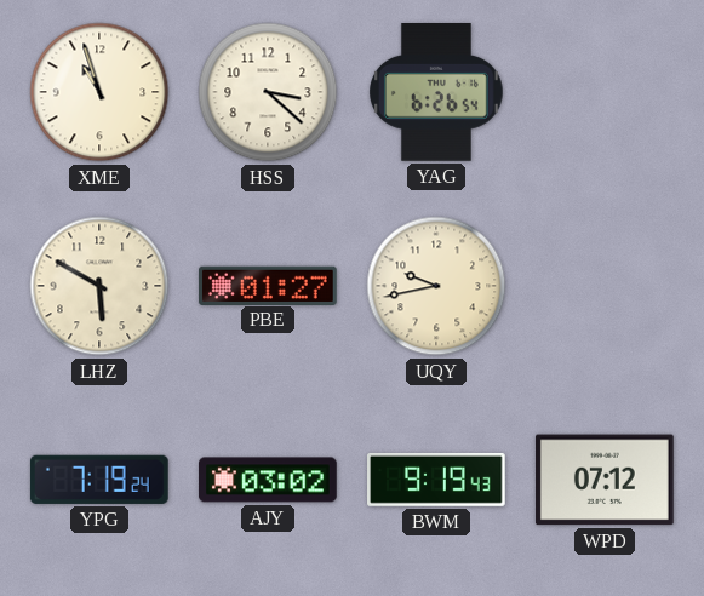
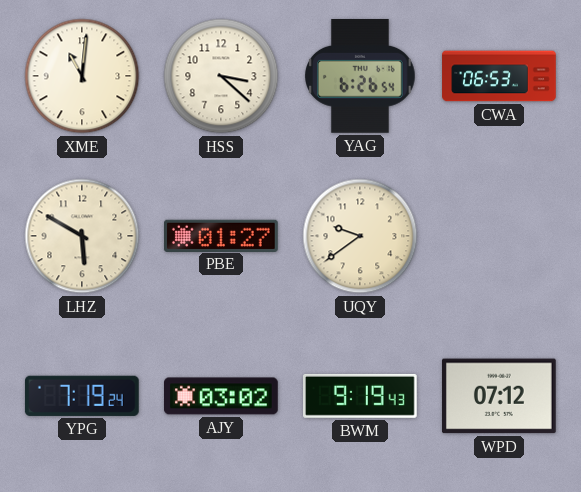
XME: 10:57 -> 11:01
CWA: none -> 06:53
UQY: 9:43 -> 9:39
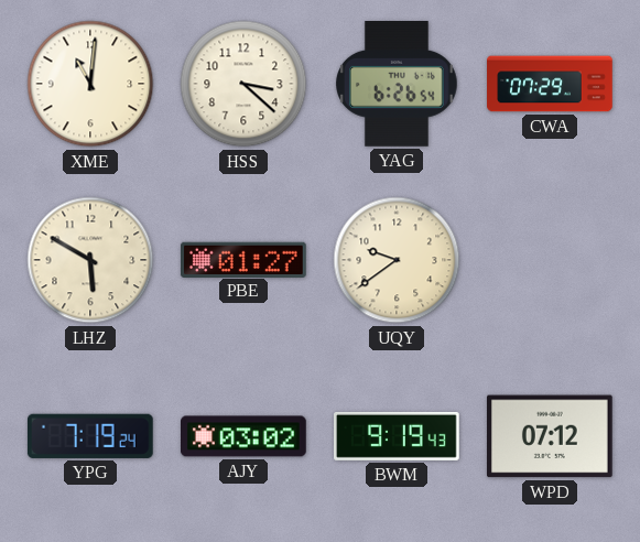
CWA: 06:53 -> 07:29
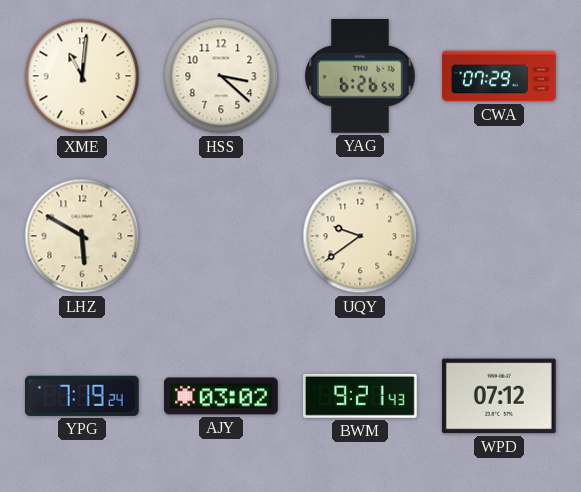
PBE: 01:27 -> none
BWM: 9:19 -> 9:21
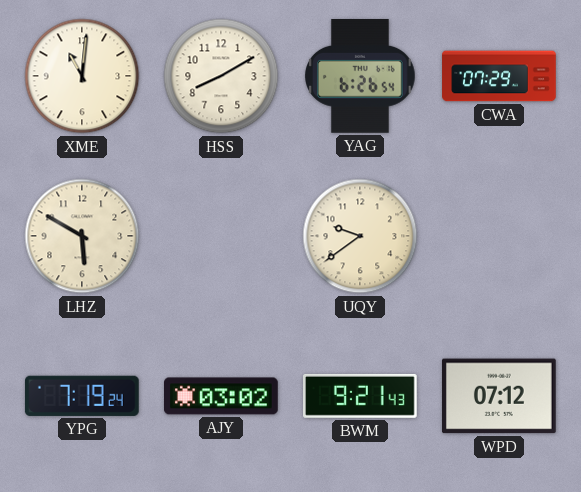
HSS: 3:22 -> 8:10
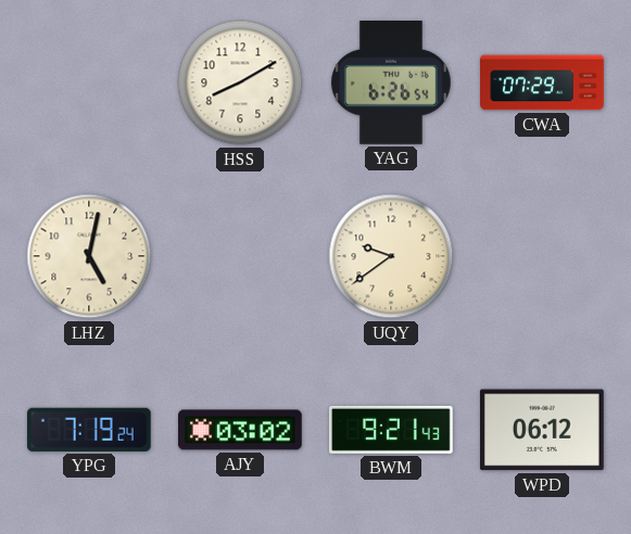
XME: 11:01 -> none
LHZ: 5:50 -> 5:02
WPD: 07:12 -> 06:12
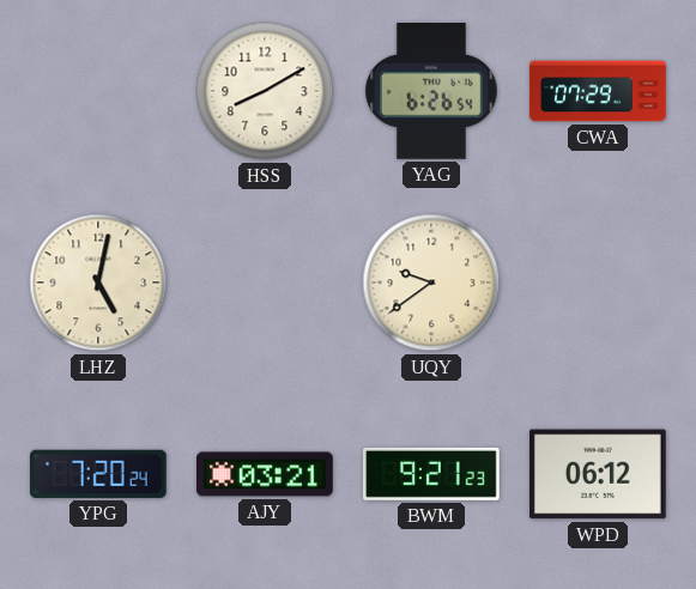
YPG: 7:19 -> 7:20
AJY: 03:02 -> 03:21
BWM: 9:21:43 -> 9:21:23
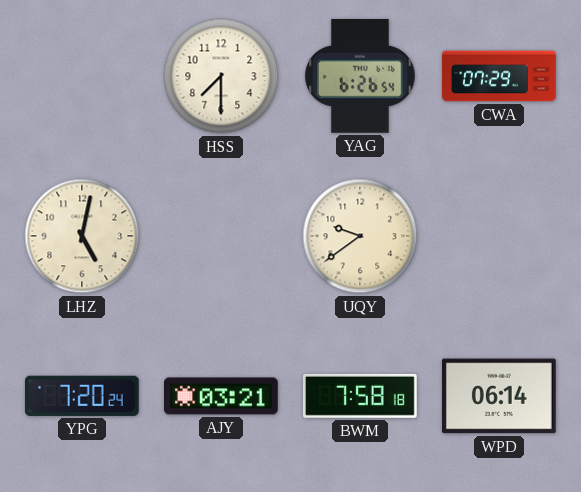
HSS: 8:10 -> 7:30
BWM: 9:21 -> 7:58
WPD: 06:12 -> 06:14
